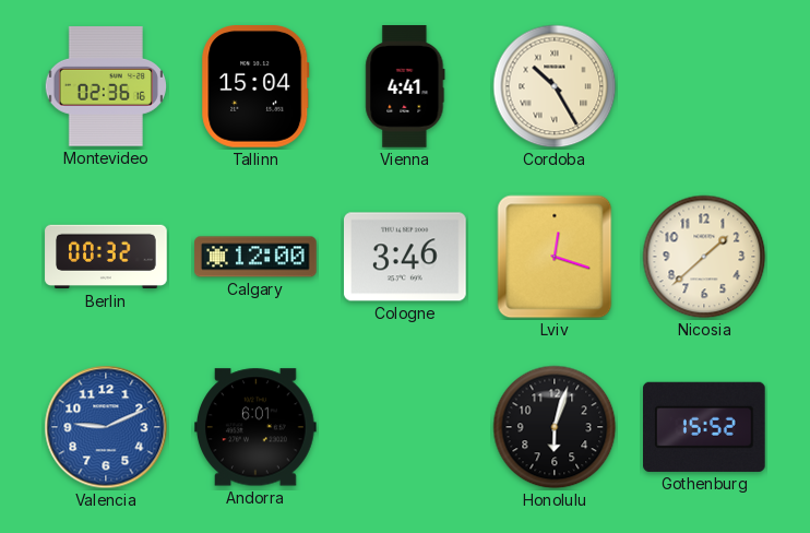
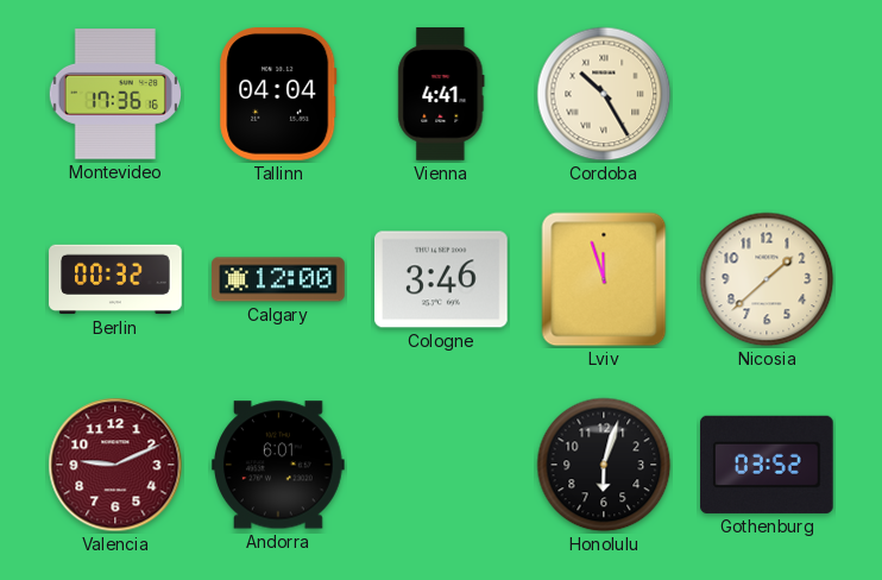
Montevideo: 02:36 -> 17:36
Tallinn: 15:04 -> 04:04
Lviv: 12:18 -> 11:57
Valencia dial: blue -> burgundy
Gothenburg: 15:52 -> 03:52
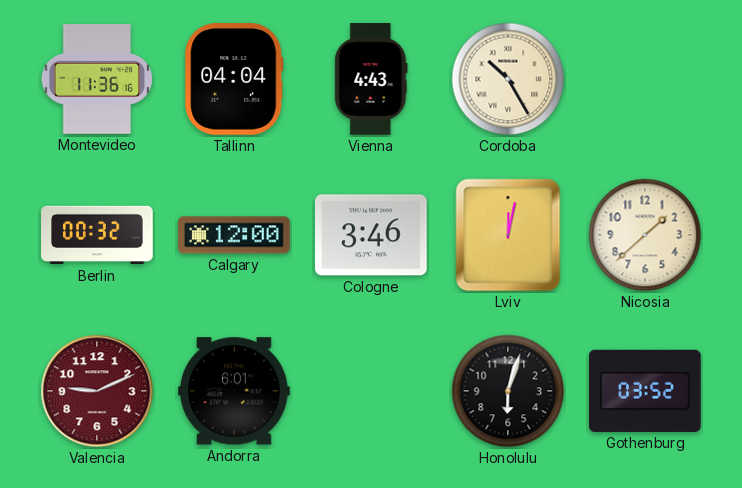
Montevideo: 17:36 -> 11:36
Vienna: 4:41 -> 4:43
Lviv: 11:57 -> 12:02
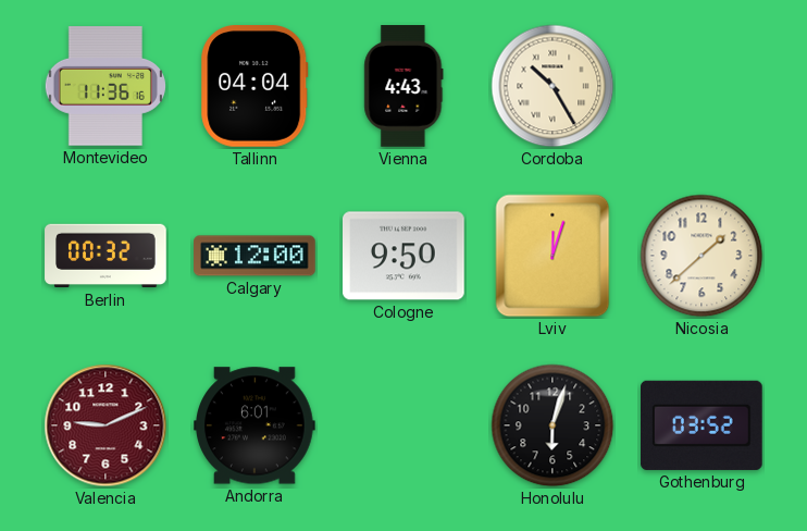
Cologne: 3:46 -> 9:50
Lviv: 12:02 -> 12:03
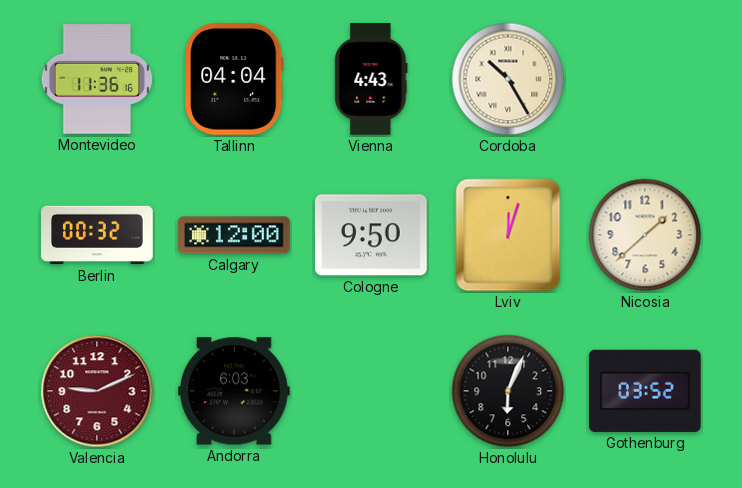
Andorra: 6:01 -> 6:03
Honolulu: 6:03 -> 6:04
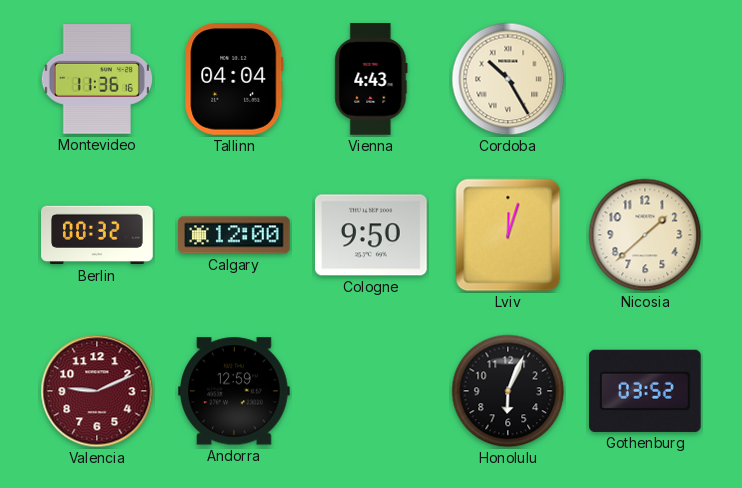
Andorra: 6:03 -> 12:59
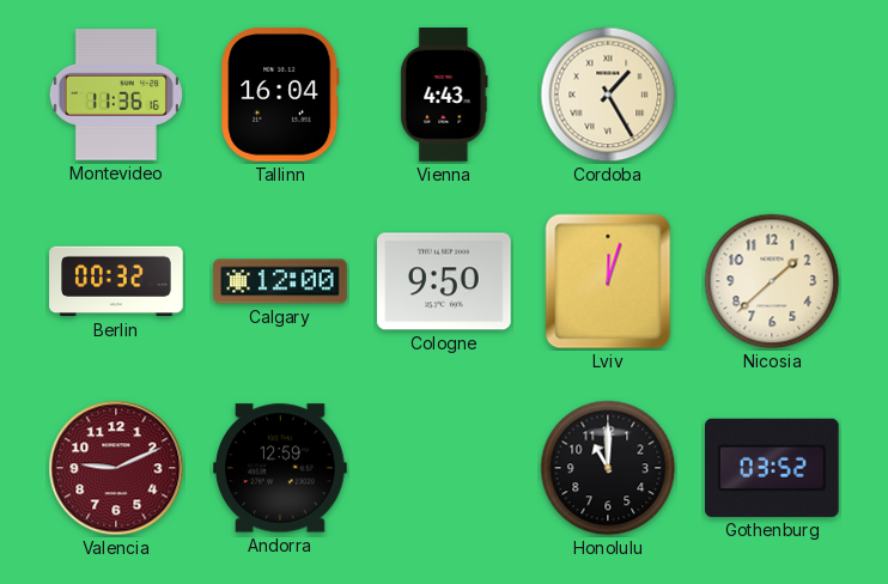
Tallinn: 04:04 -> 16:04
Cordoba: 10:25 -> 1:25
Honolulu: 6:04 -> 11:00
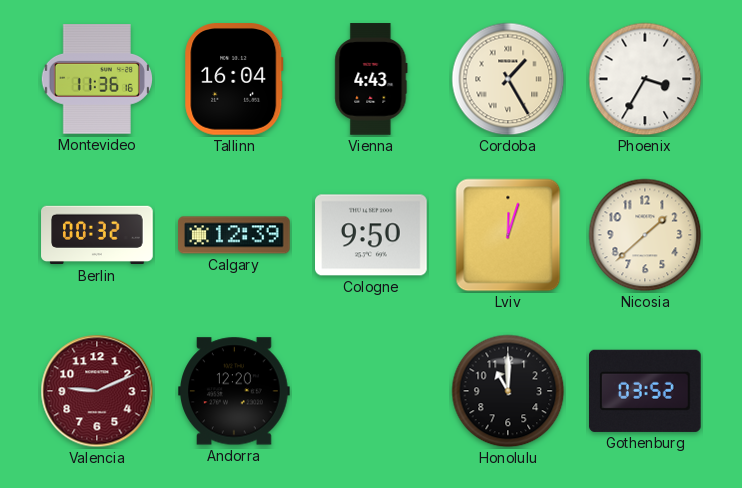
Phoenix: none -> 3:35
Calgary: 12:00 -> 12:39
Andorra: 12:59 -> 12:20
